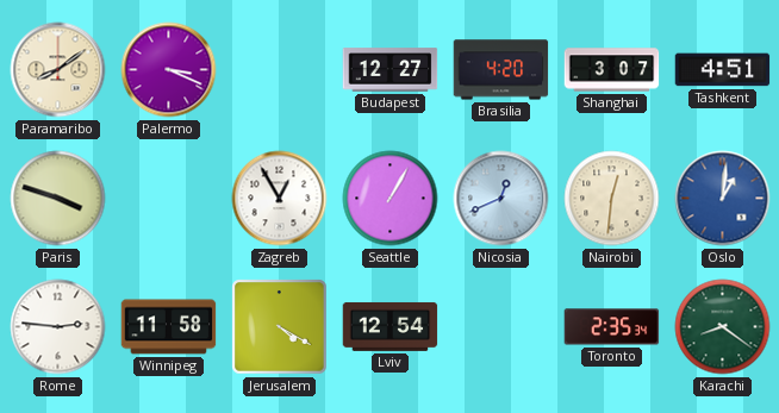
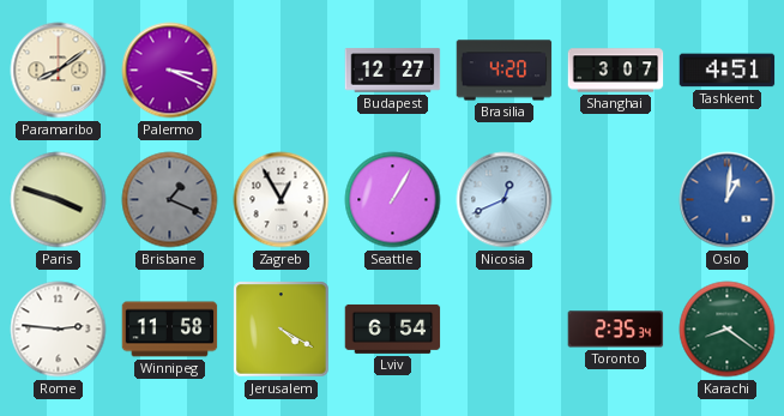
Brisbane: none -> 1:19
Nairobi: 12:31 -> none
Lviv: 12:54 -> 6:54
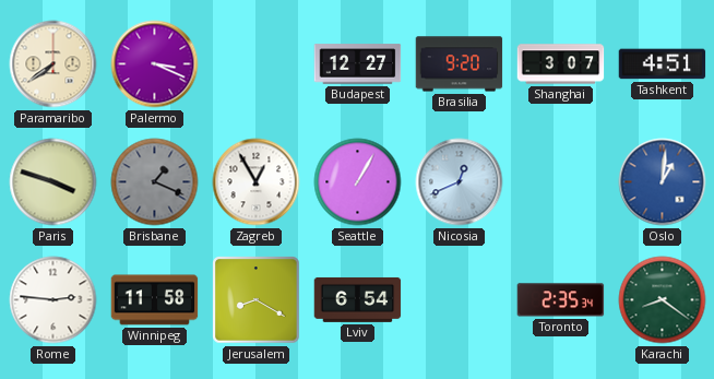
Paramaribo: 8:09 -> 7:39
Brasilia: 4:20 -> 9:20
Jerusalem: 4:20 -> 8:20
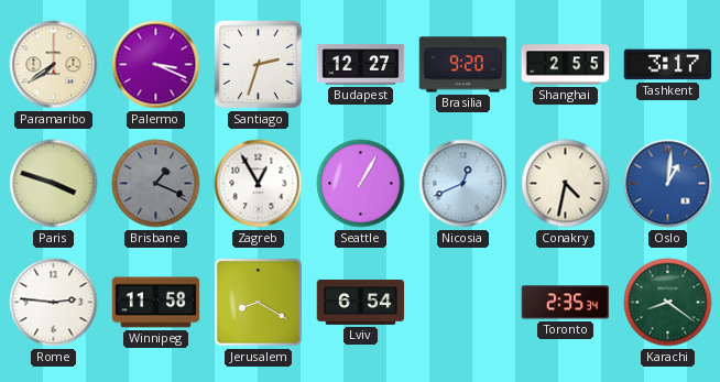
Santiago: none -> 2:33
Shanghai: 3:07 -> 2:55
Tashkent: 4:51 -> 3:17
Conakry: none -> 4:32
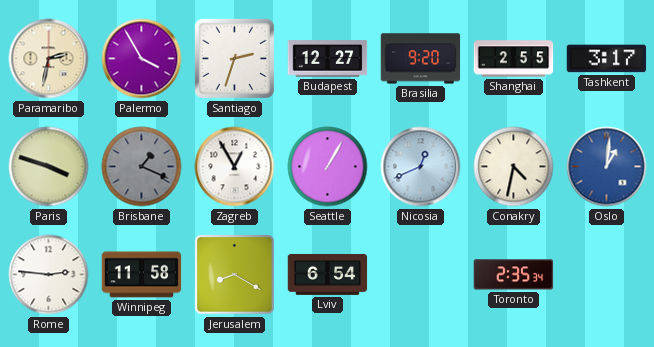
Paramaribo: 7:39 -> 2:32
Palermo: 3:19 -> 3:55
Karachi: 8:21 -> none
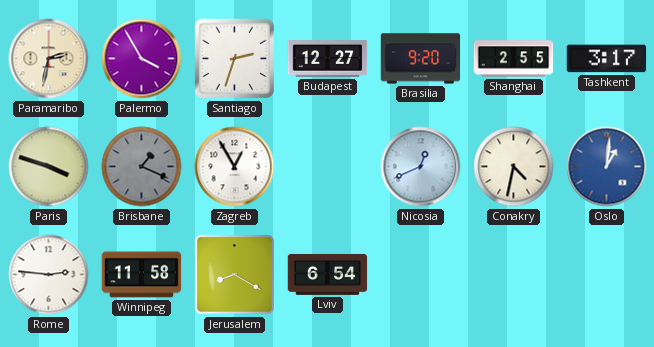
Seattle: 1:05 -> none
Toronto: 2:35 -> none
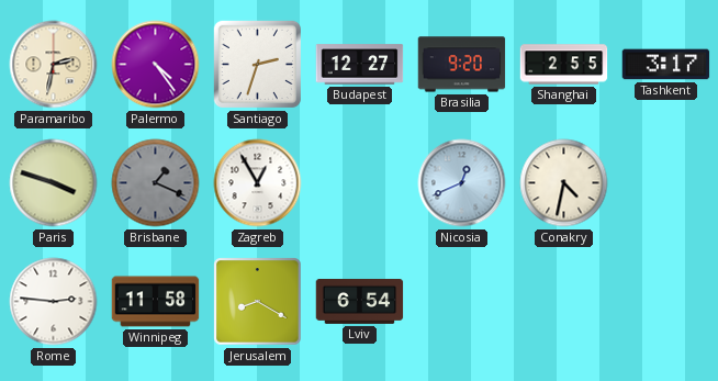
Palermo: 3:55 -> 4:24
Oslo: 1:01 -> none
